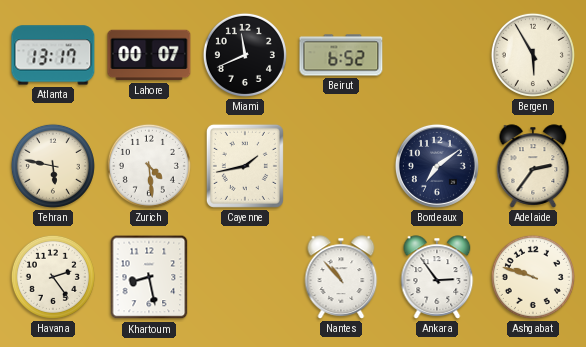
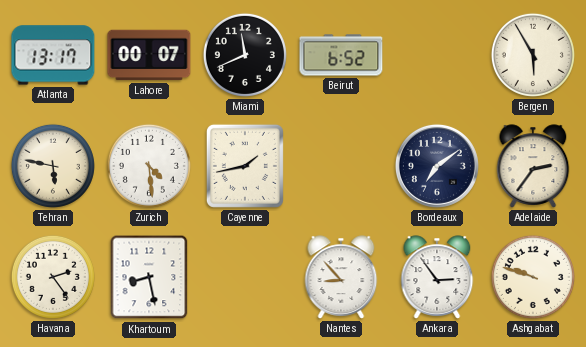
Nantes: 10:53 -> 8:53
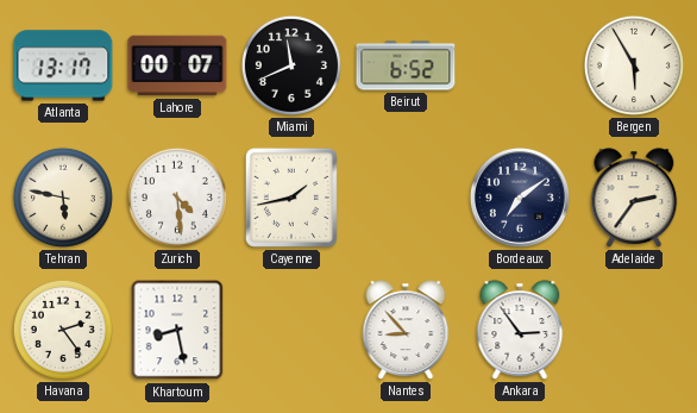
Ashgabat: 9:48 -> none
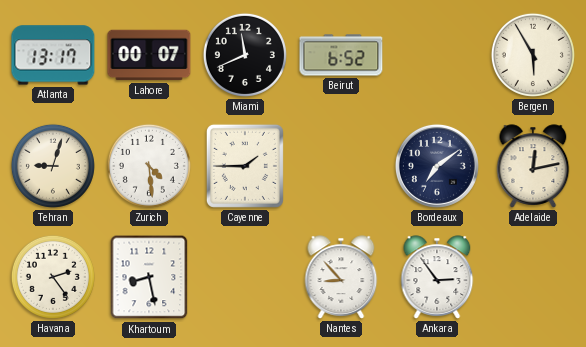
Tehran: 5:47 -> 9:03
Cayenne: 1:43 -> 1:45
Adelaide: 2:36 -> 12:13
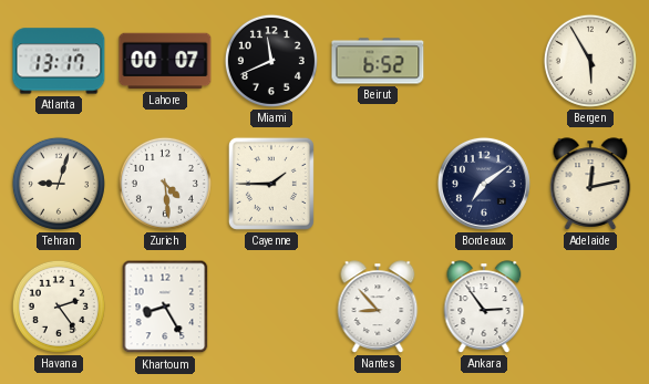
Khartoum: 8:28 -> 8:25
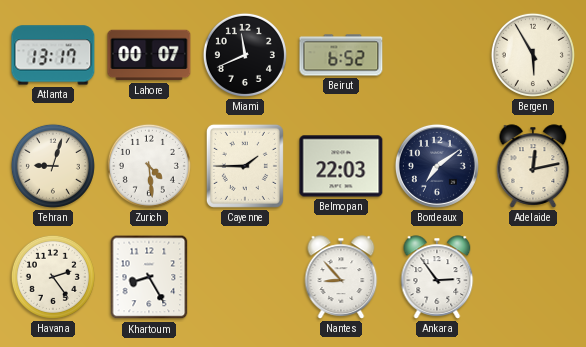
Belmopan: none -> 22:03
